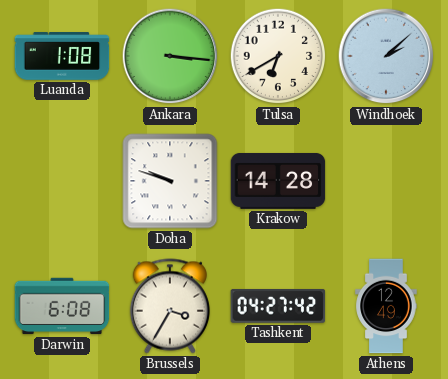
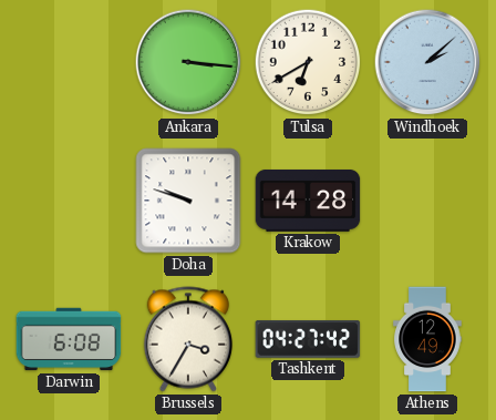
Luanda: 1:08 -> none
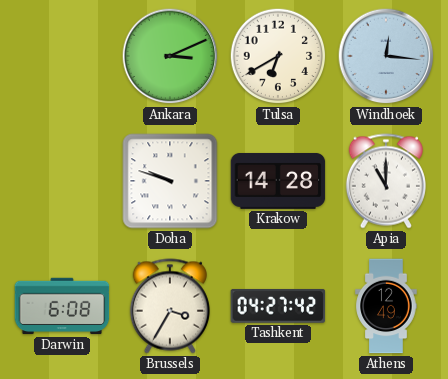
Ankara: 3:16 -> 3:11
Windhoek: 2:08 -> 12:16
Apia: none -> 11:00
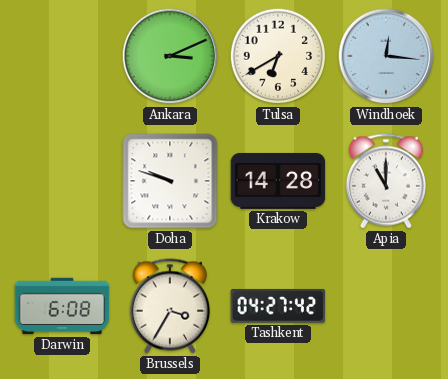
Athens: 12:49 -> none
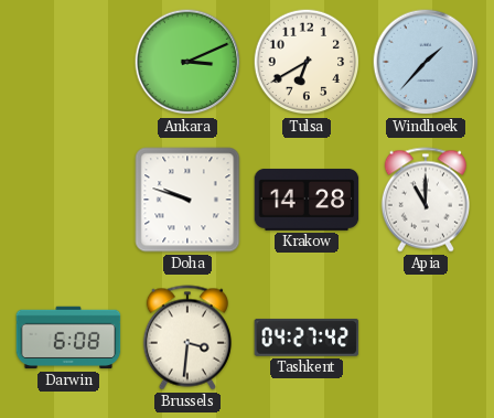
Windhoek: 12:16 -> 1:37
Brussels: 3:35 -> 3:31
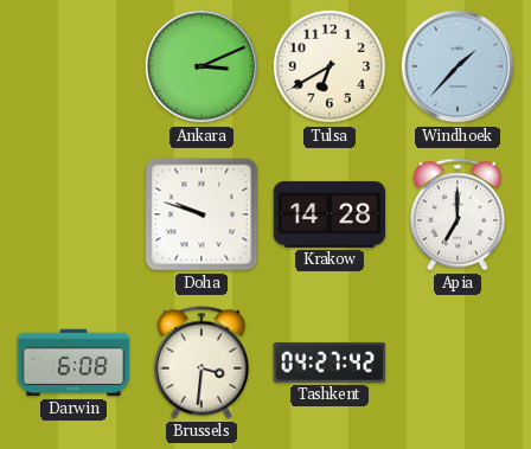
Apia: 11:00 -> 7:00
